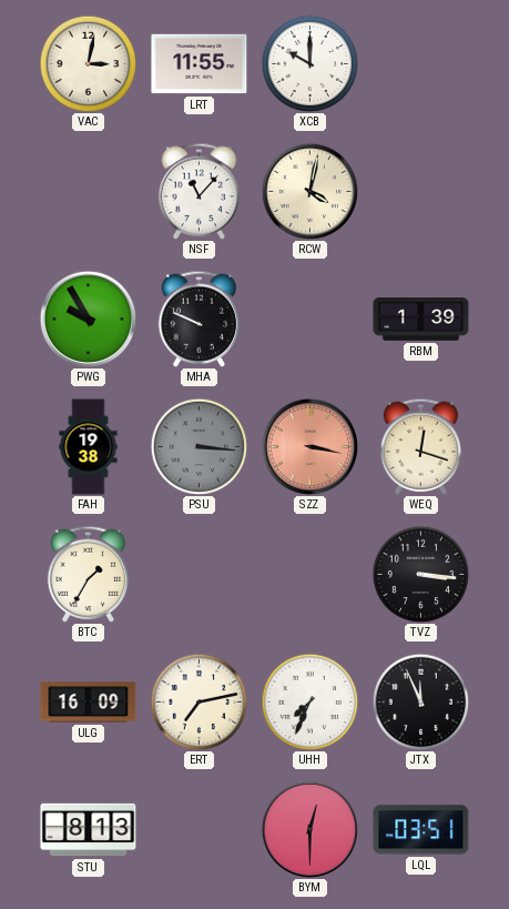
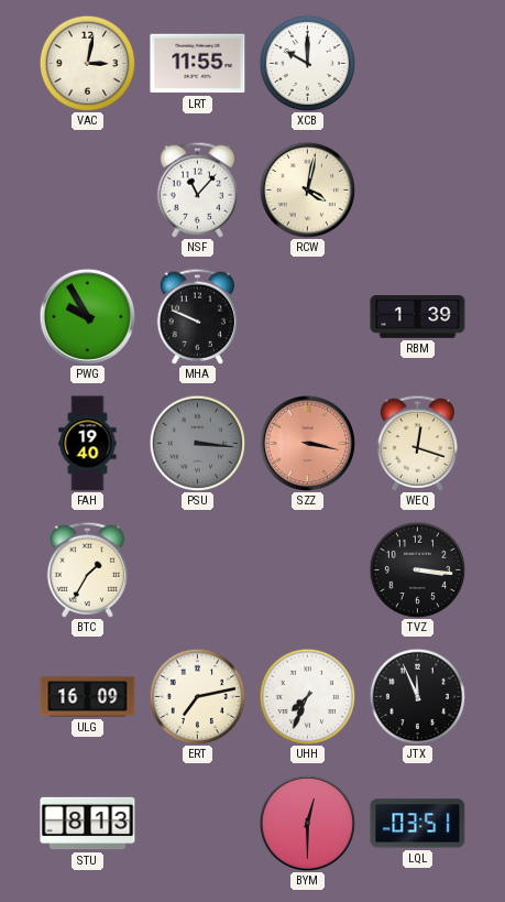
FAH: 19:38 -> 19:40
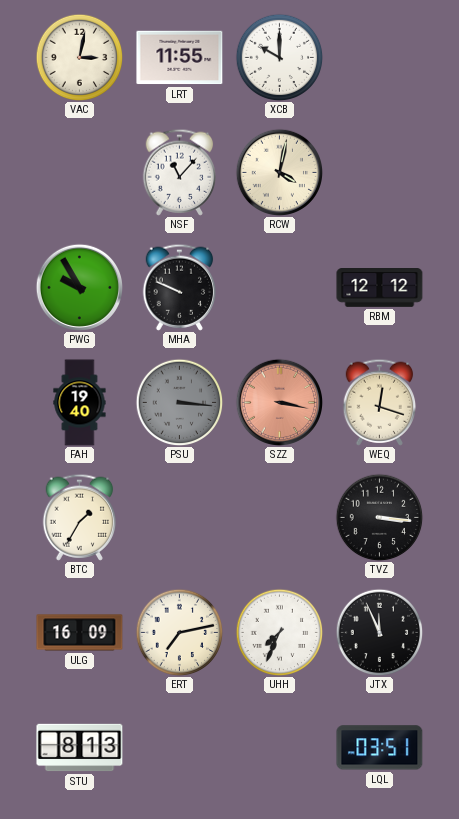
RBM: 1:39 -> 12:12
BYM: 12:30 -> none
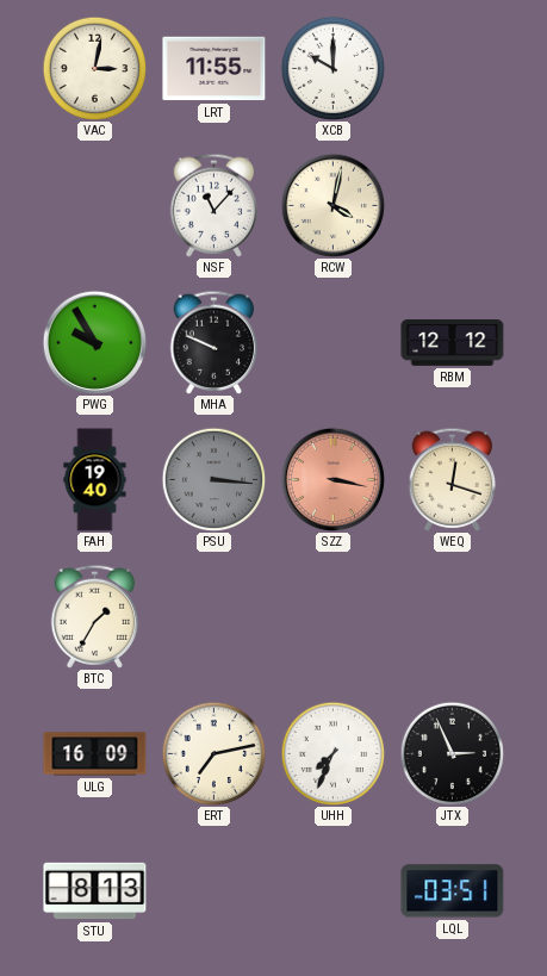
TVZ: 3:16 -> none
JTX: 11:56 -> 2:56
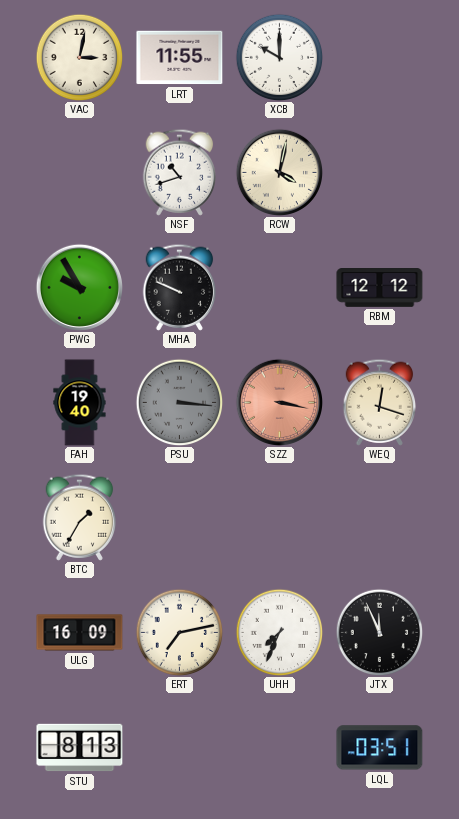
NSF: 11:07 -> 10:42
JTX: 2:56 -> 11:56
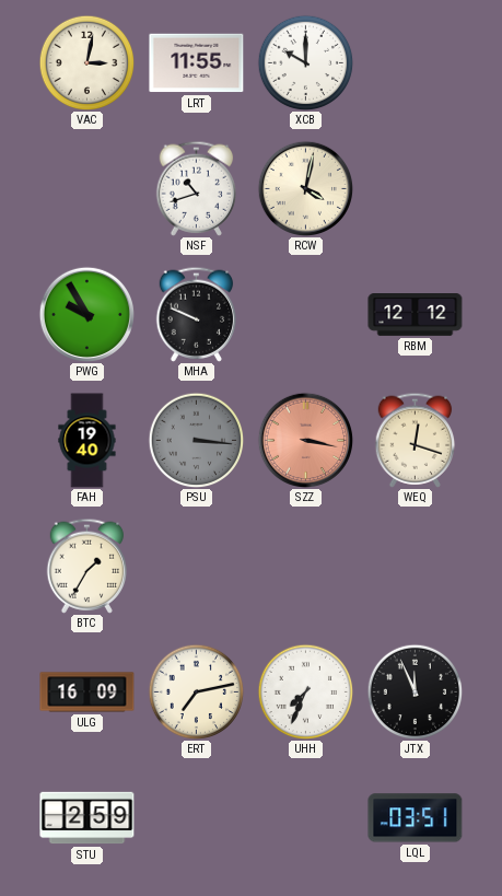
STU: 8:13 -> 2:59
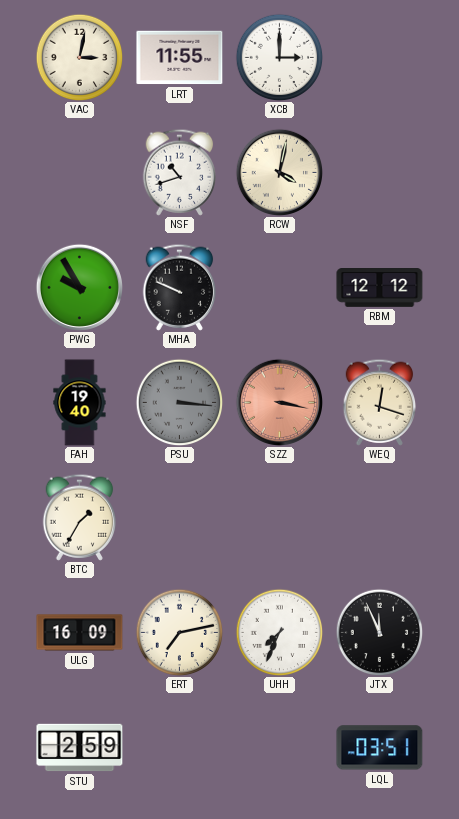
XCB: 10:00 -> 3:00
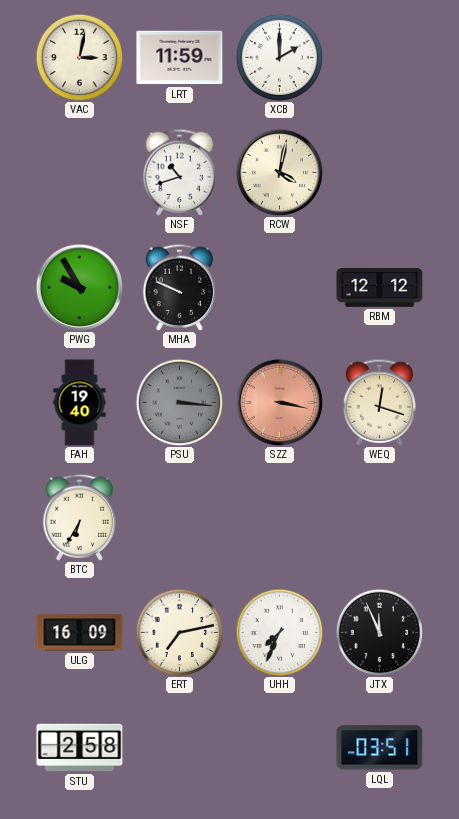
LRT: 11:55 -> 11:59
XCB: 3:00 -> 2:00
BTC: 1:35 -> 6:35
STU: 2:59 -> 2:58
